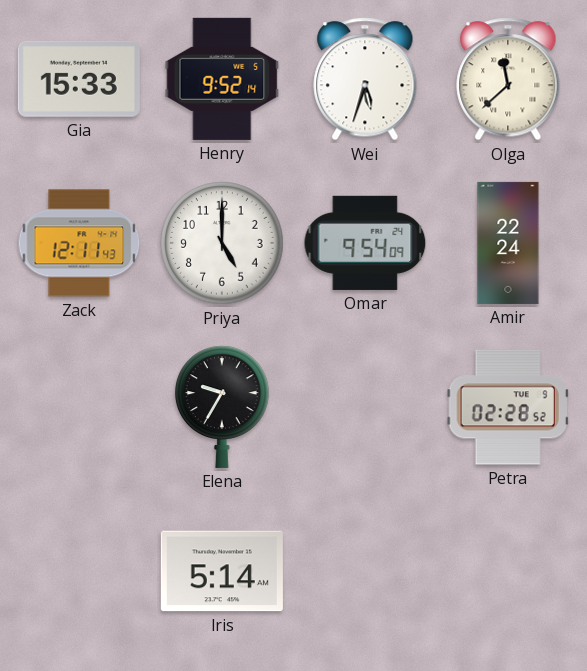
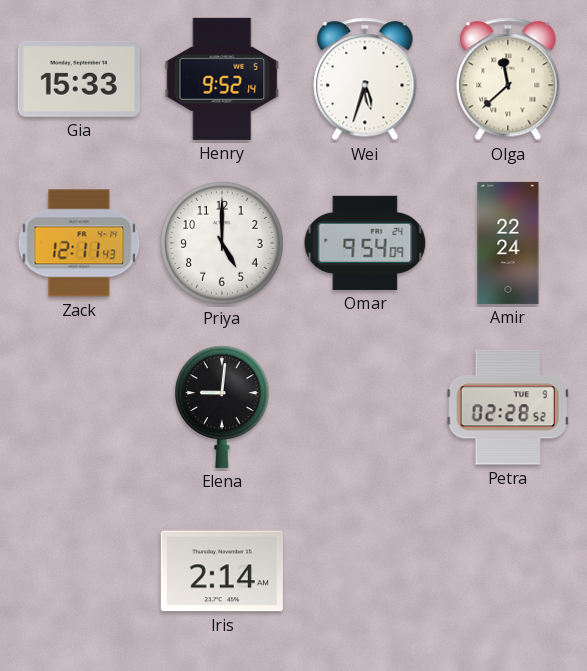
Elena: 9:35 -> 9:01
Iris: 5:14 -> 2:14
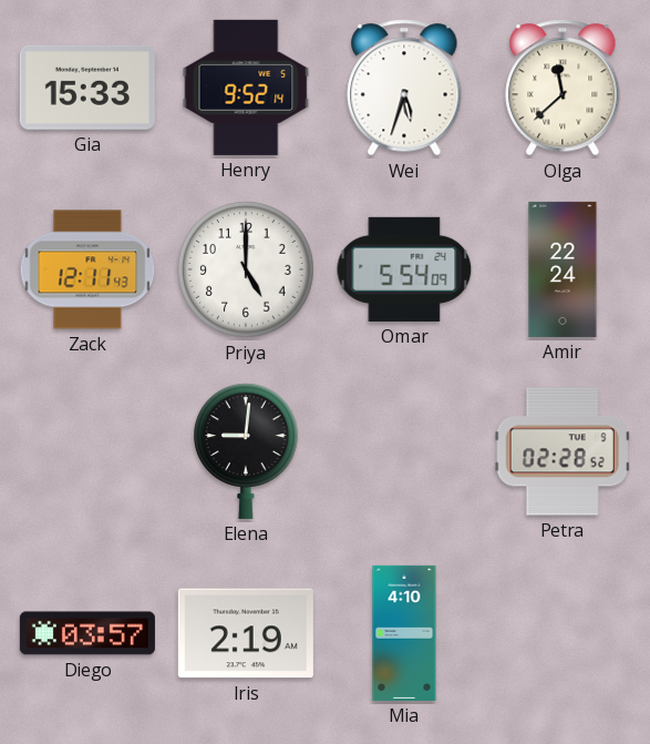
Omar: 9:54 -> 5:54
Diego: none -> 03:57
Iris: 2:14 -> 2:19
Mia: none -> 4:10
